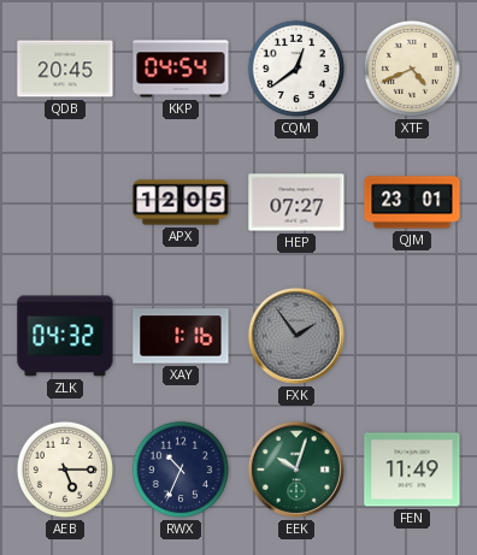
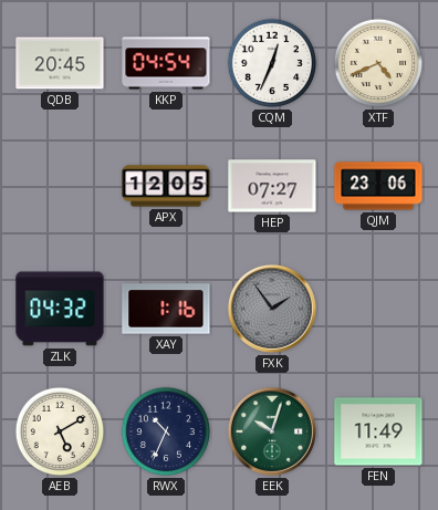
CQM: 12:39 -> 12:34
QJM: 23:01 -> 23:06
AEB: 5:15 -> 5:10
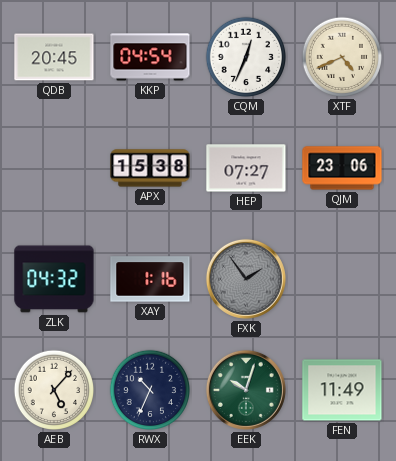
APX: 12:05 -> 15:38
AEB: 5:10 -> 5:07
